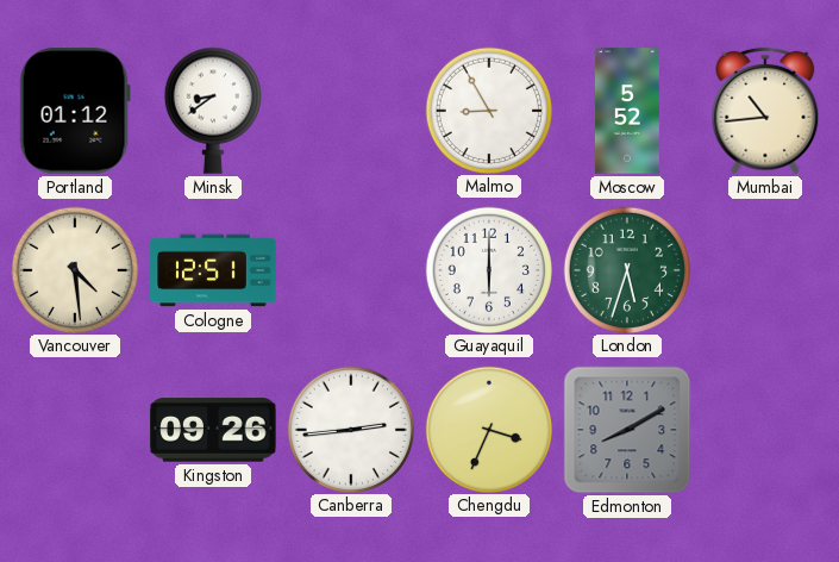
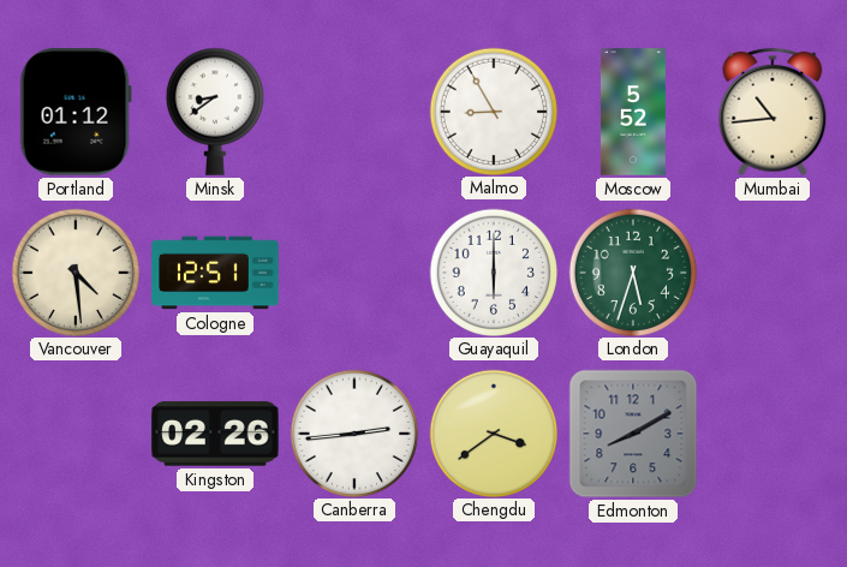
Kingston: 09:26 -> 02:26
Chengdu: 3:34 -> 3:39
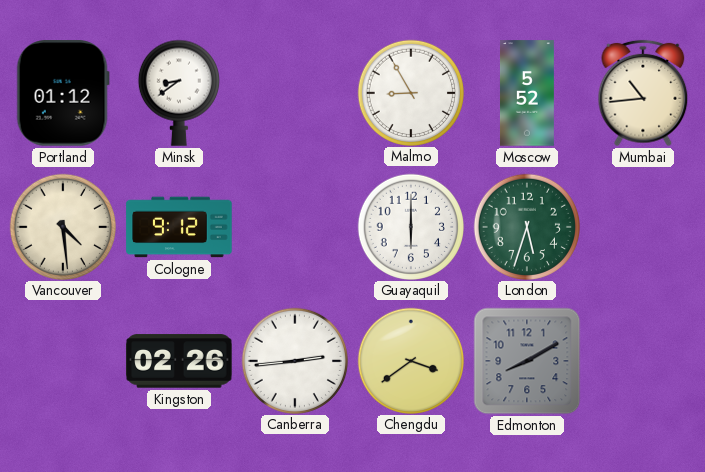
Cologne: 12:51 -> 9:12
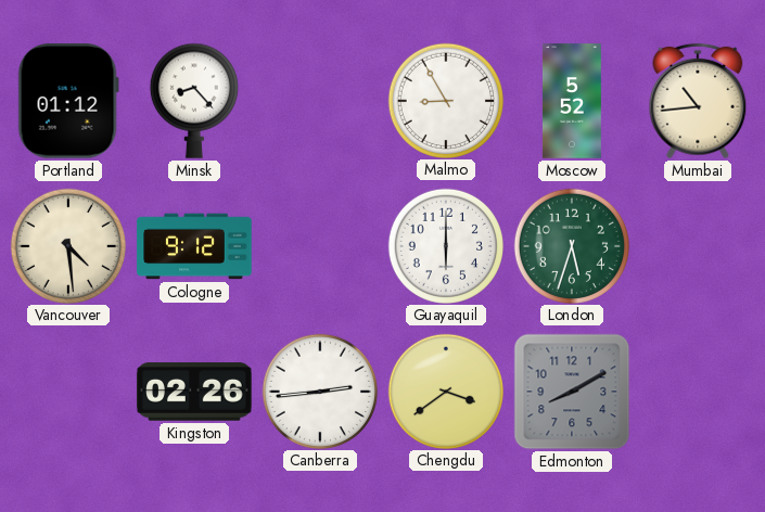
Minsk: 8:39 -> 8:23
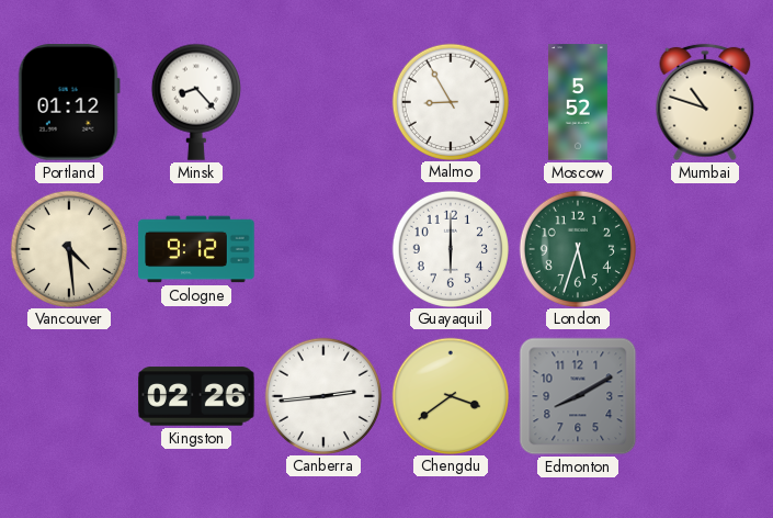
Mumbai: 10:44 -> 10:48
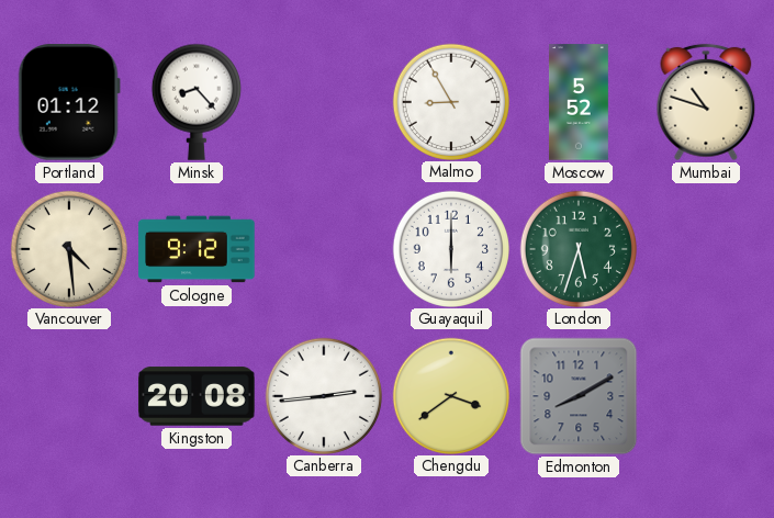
Kingston: 02:26 -> 20:08
